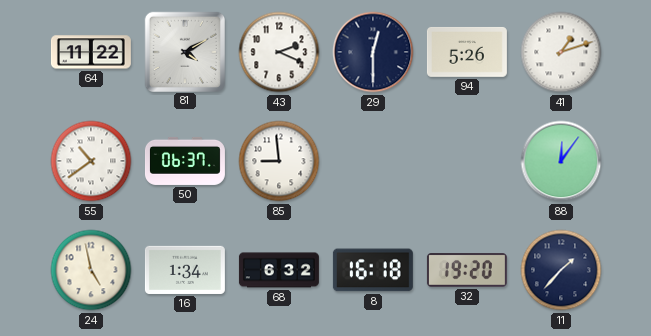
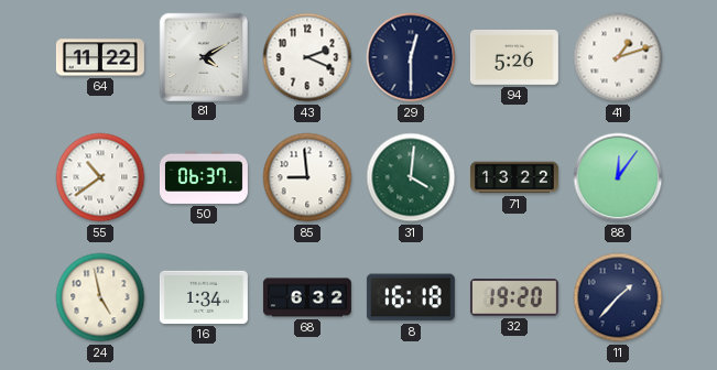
31: none -> 4:01
71: none -> 13:22
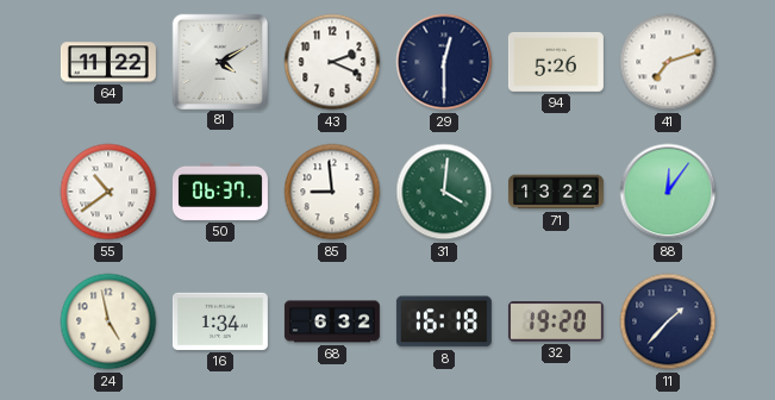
41: 1:12 -> 7:12
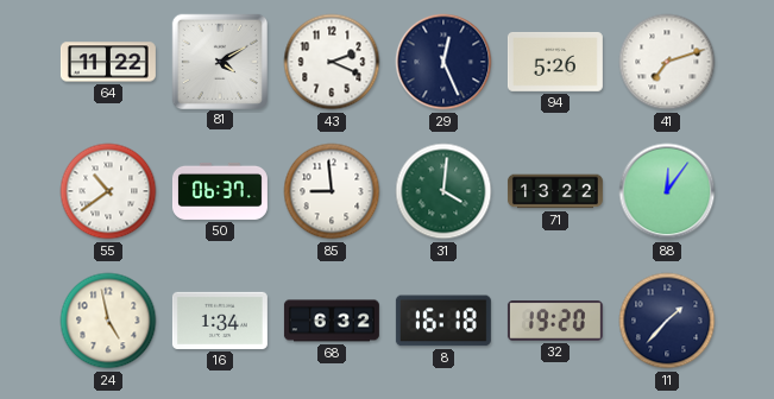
29: 12:30 -> 12:26
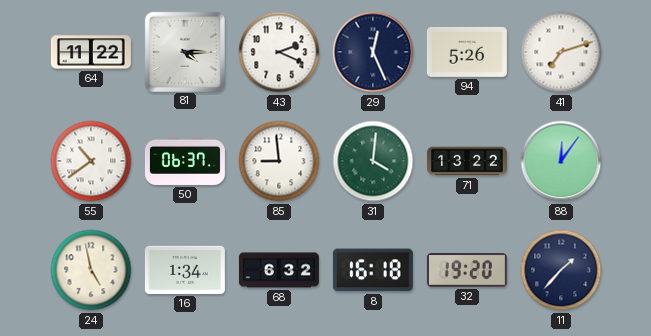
81: 4:10 -> 4:15
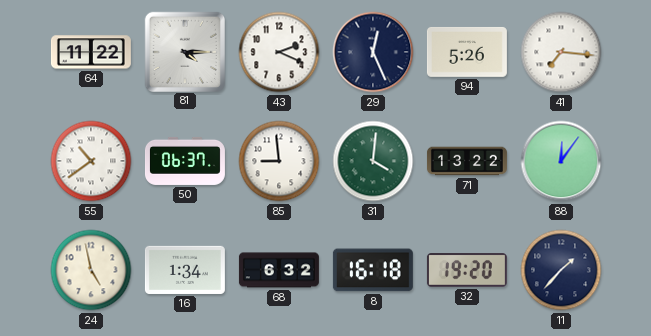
41: 7:12 -> 7:16
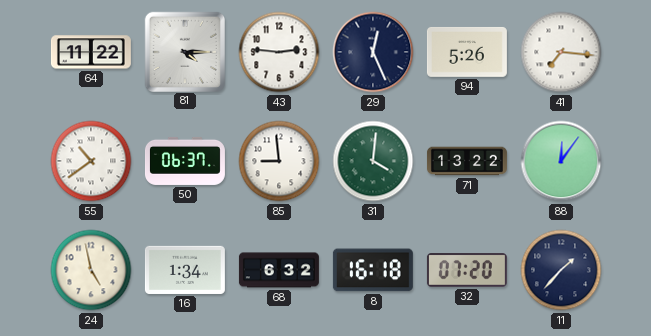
43: 2:19 -> 2:46
32: 19:20 -> 07:20
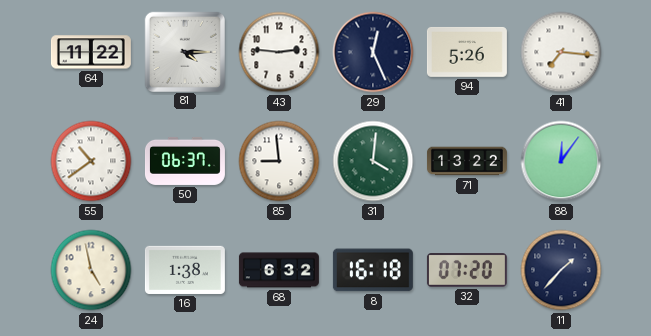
16: 1:34 -> 1:38
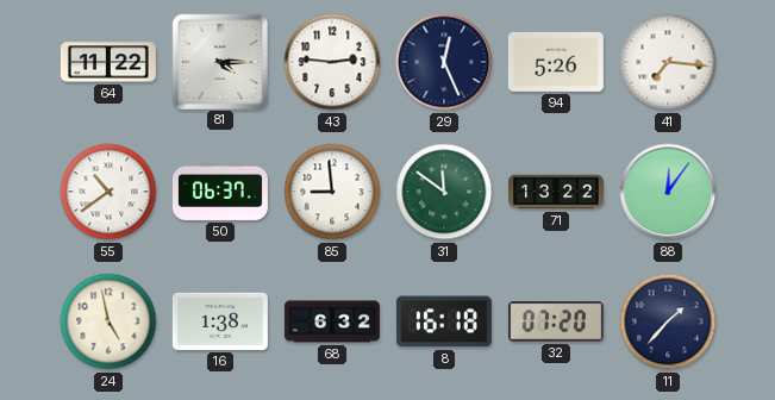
31: 4:01 -> 11:51
